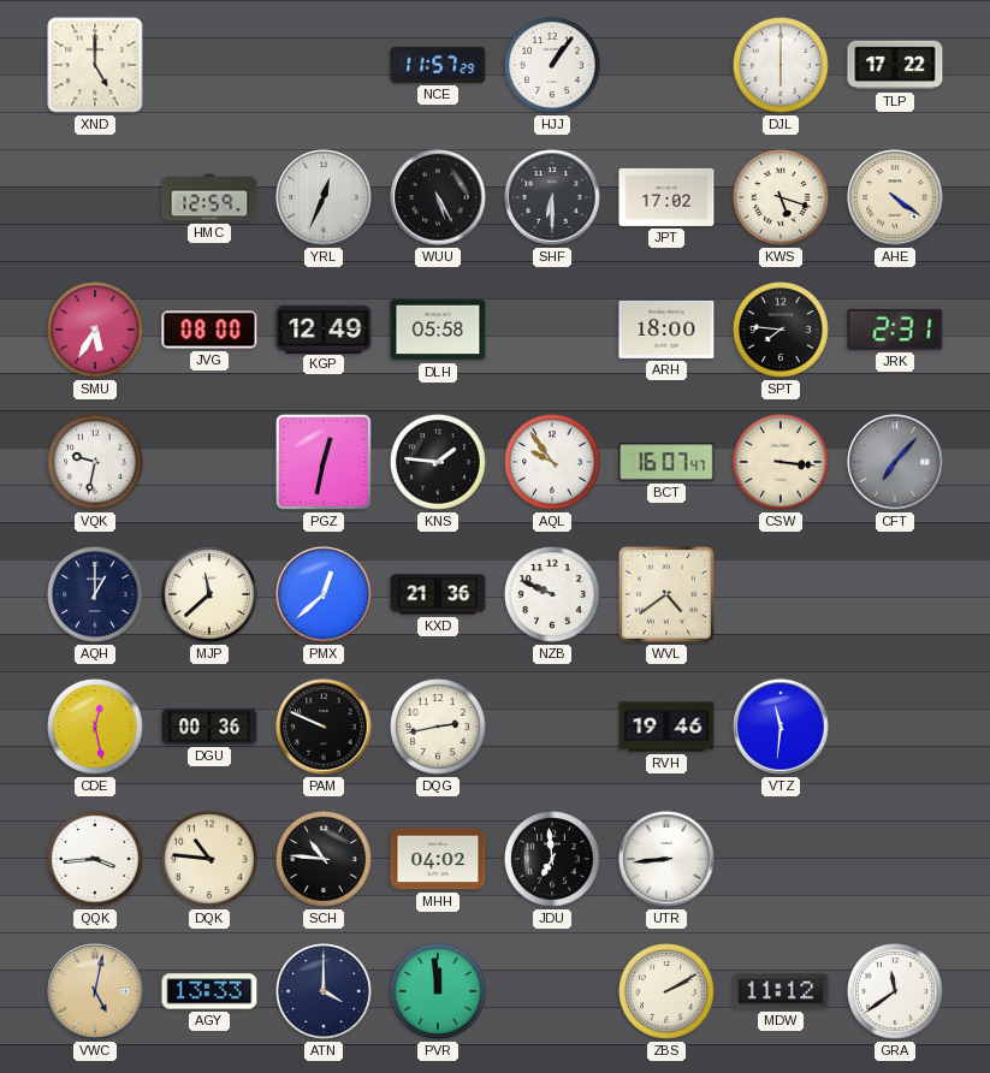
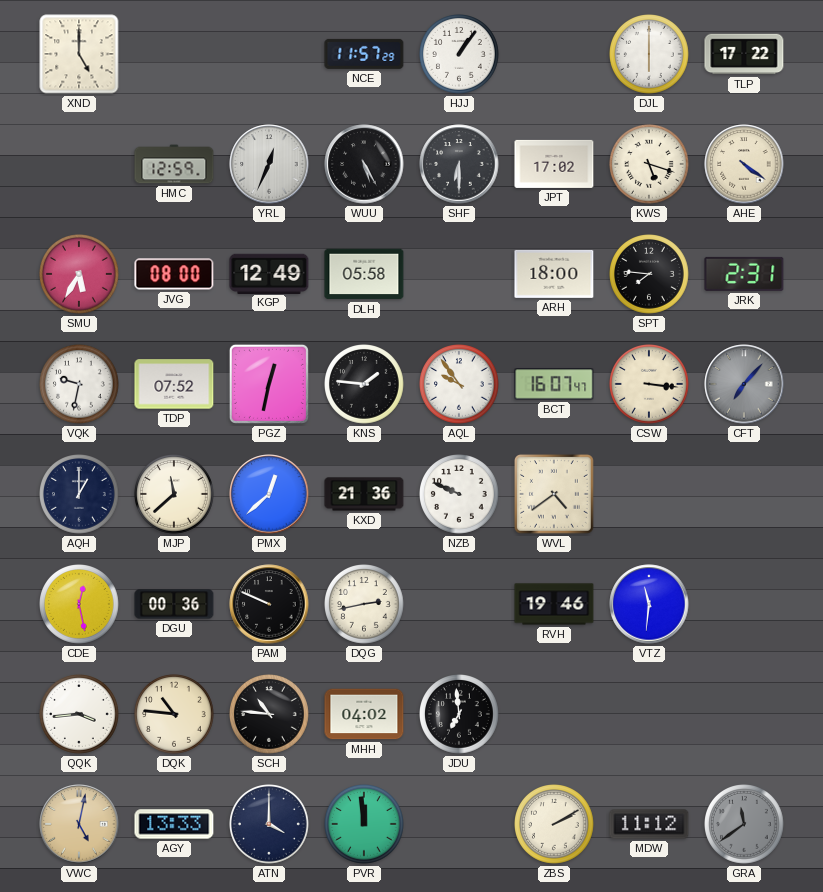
TDP: none -> 07:52
UTR: 8:44 -> none
GRA dial: white -> grey
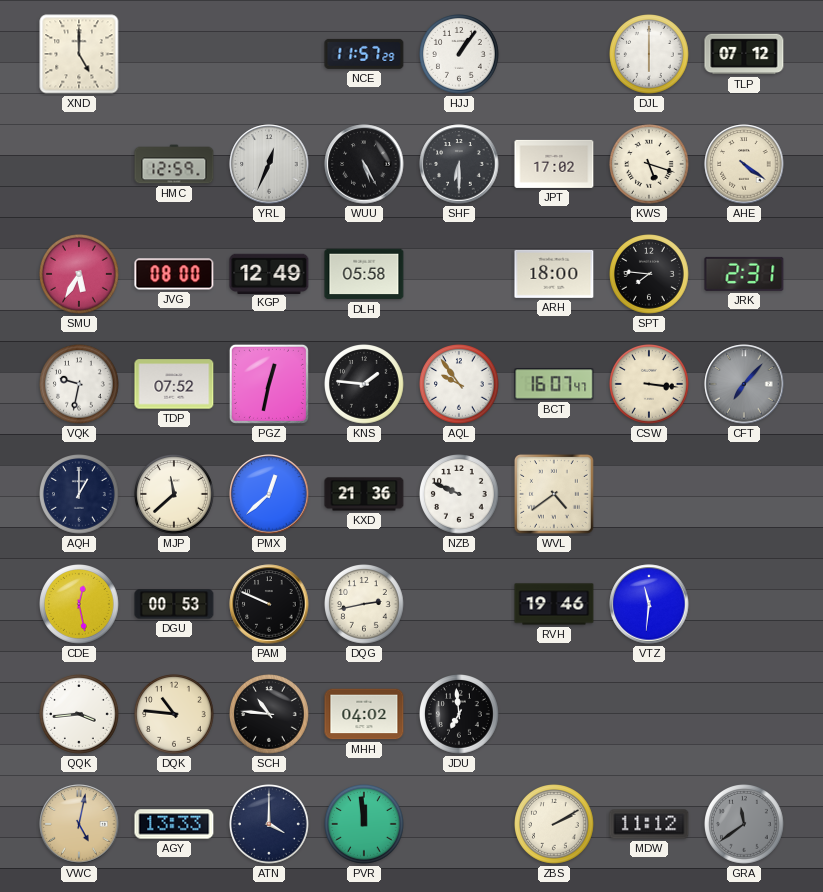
TLP: 17:22 -> 07:12
DGU: 00:36 -> 00:53
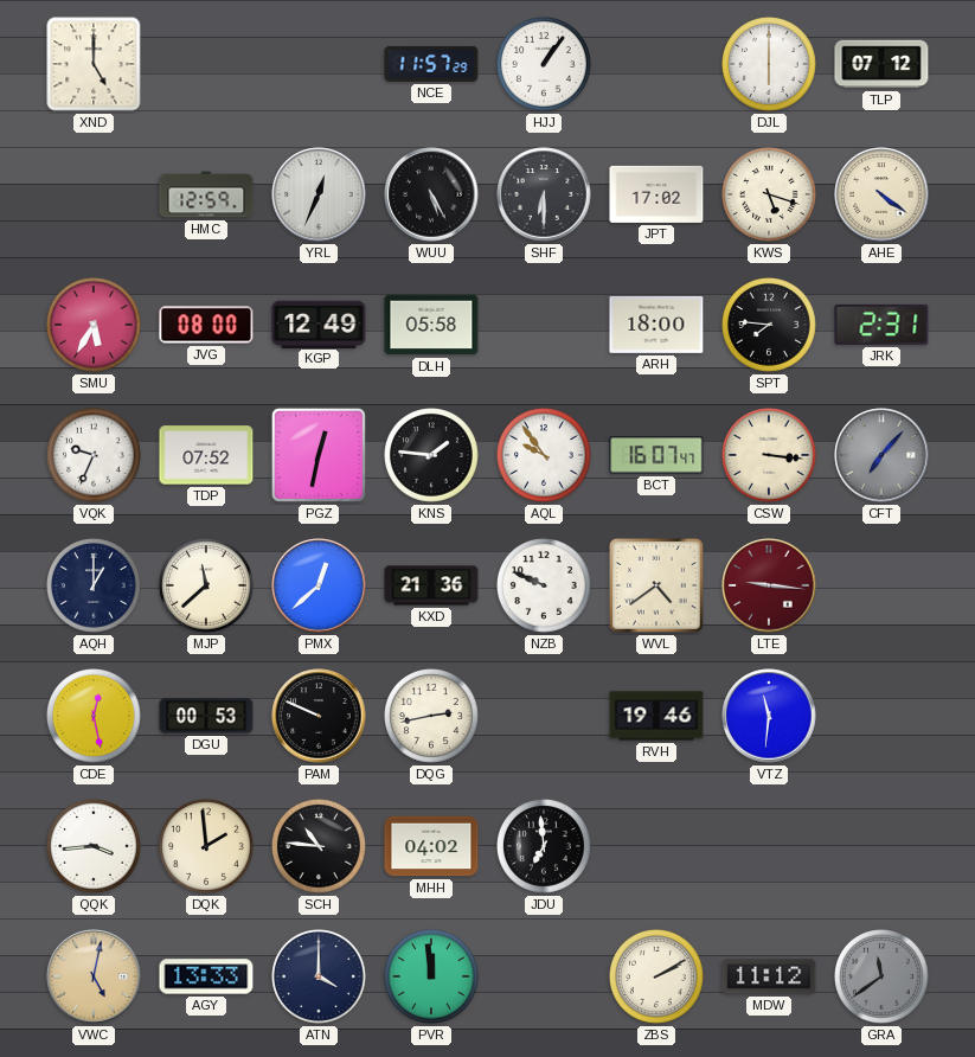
VQK: 9:32 -> 9:34
LTE: none -> 9:16
DQK: 10:46 -> 1:59
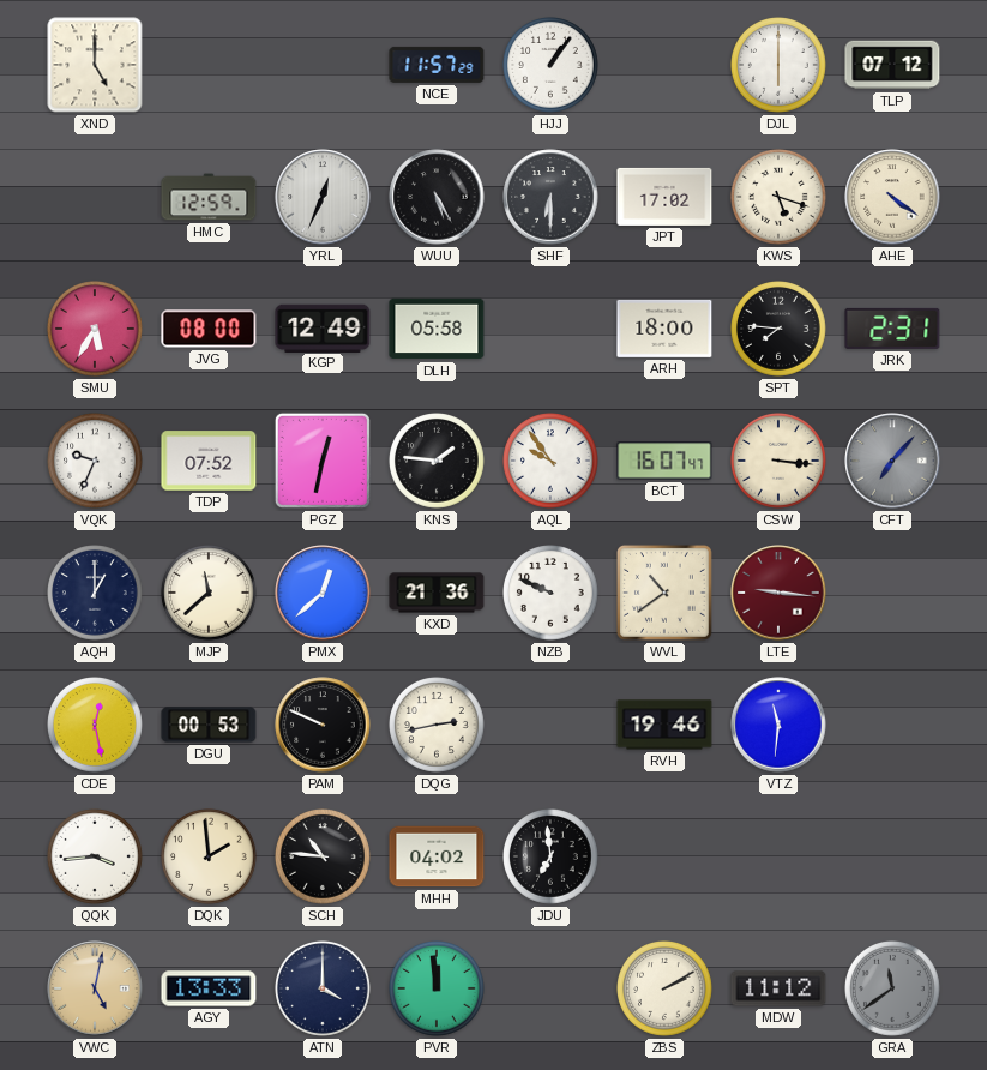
WVL: 4:39 -> 10:39
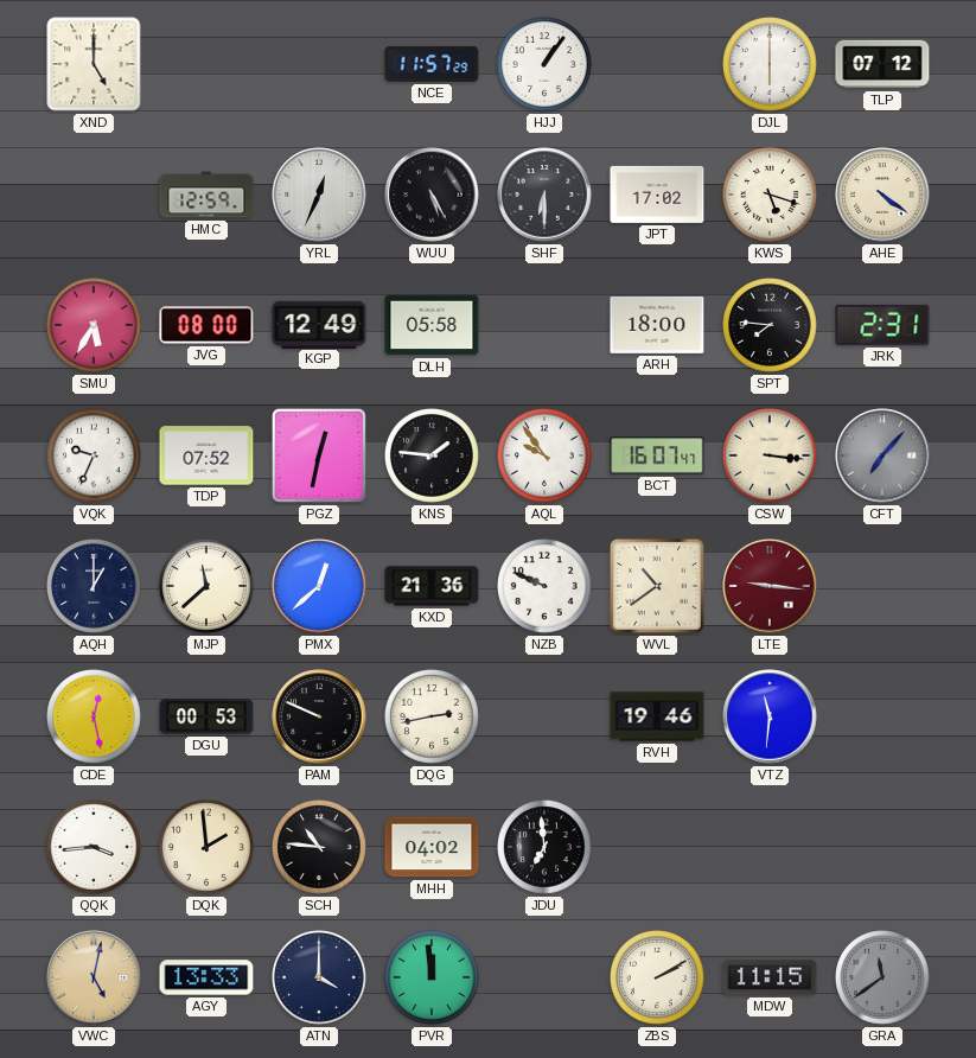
MDW: 11:12 -> 11:15
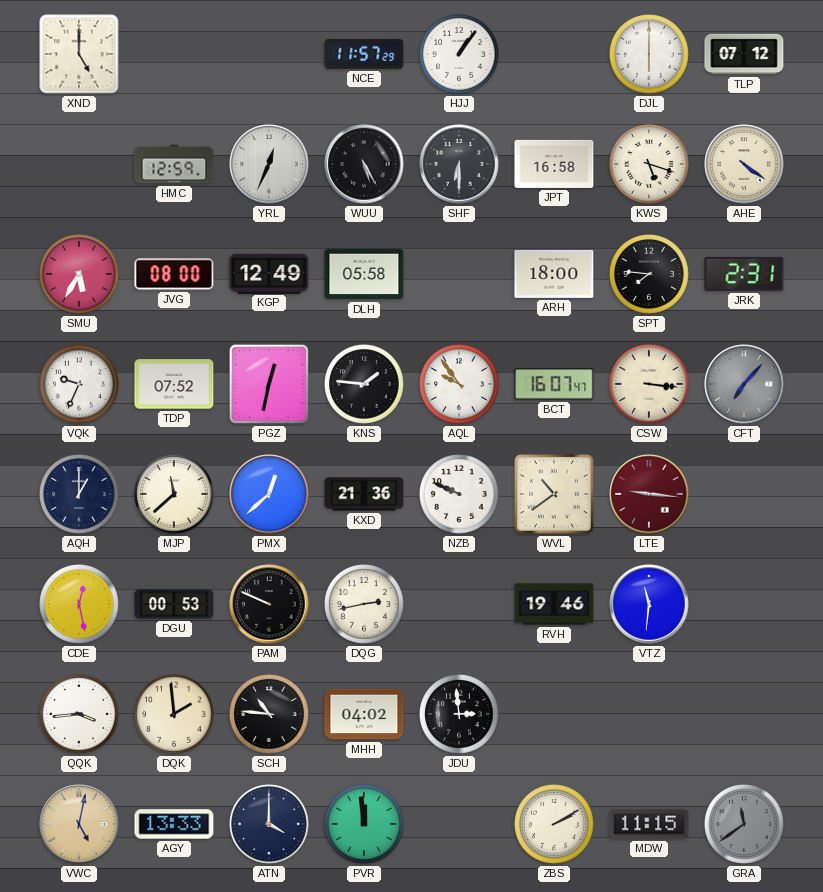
JPT: 17:02 -> 16:58
JDU: 6:59 -> 2:59
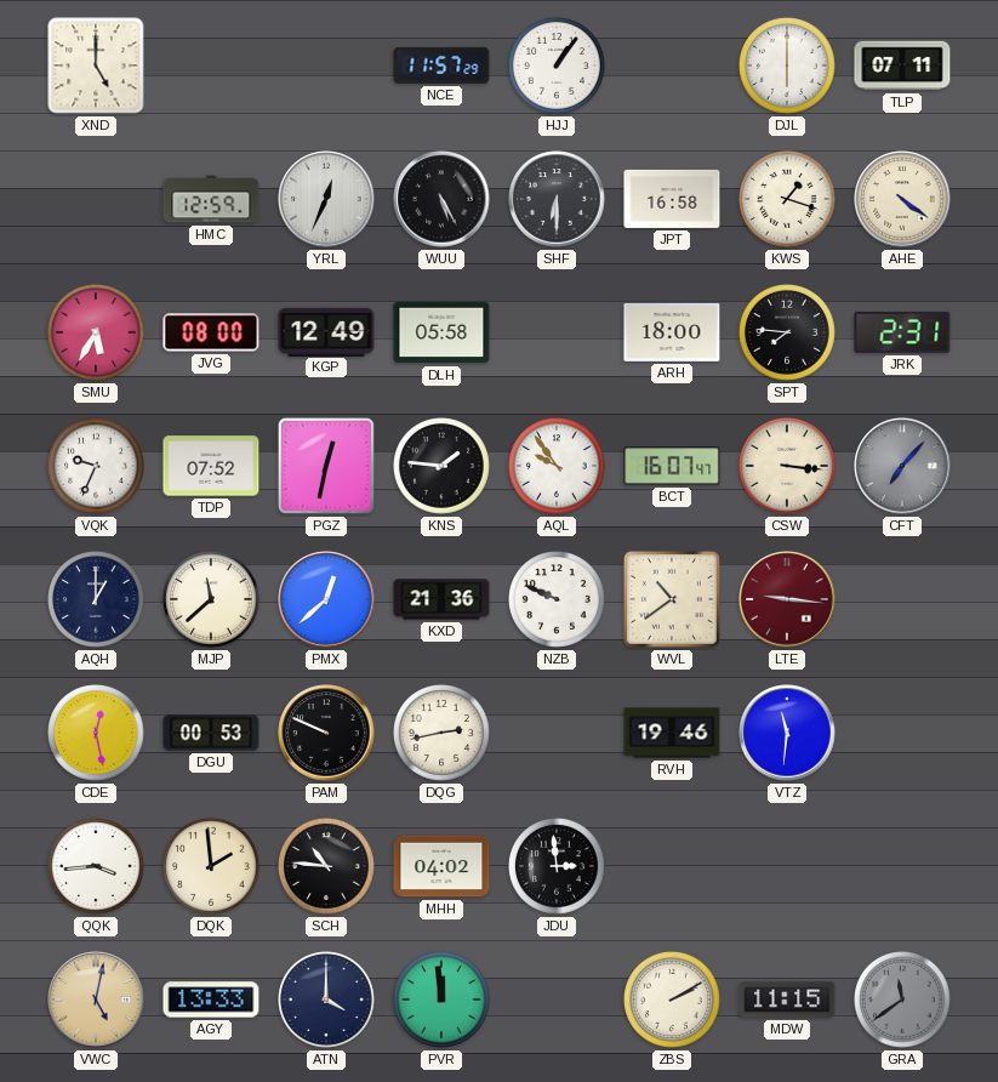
TLP: 07:12 -> 07:11
KWS: 5:18 -> 1:18
